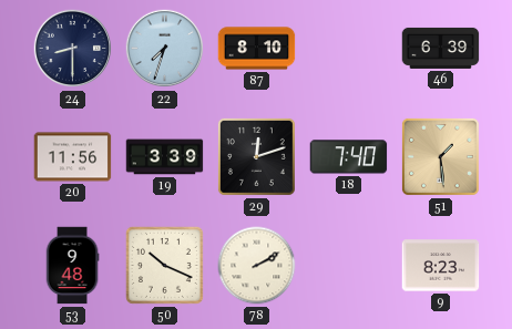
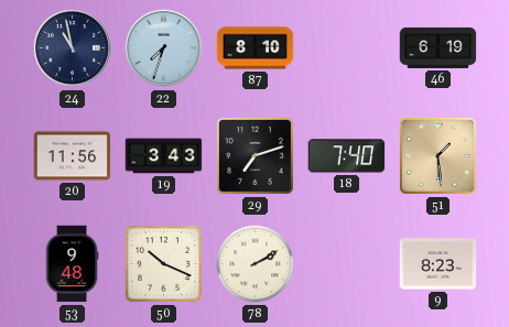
24: 8:30 -> 10:58
46: 6:39 -> 6:19
19: 3:39 -> 3:43
29: 12:12 -> 7:12
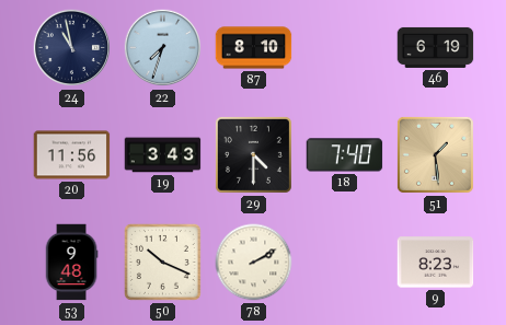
29: 7:12 -> 4:30
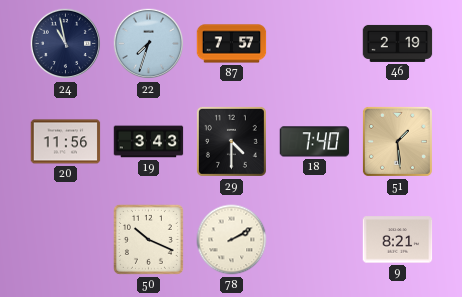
87: 8:10 -> 7:57
46: 6:19 -> 2:19
53: 9:48 -> none
9: 8:23 -> 8:21
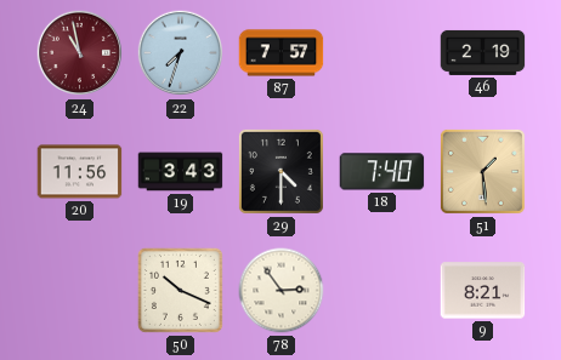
24 dial: navy -> burgundy
78: 2:10 -> 2:54
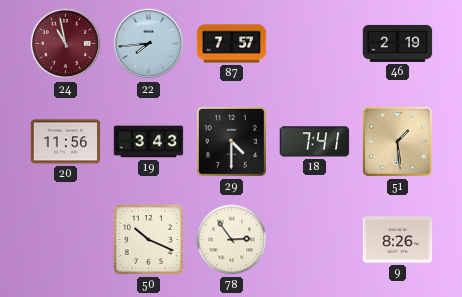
22: 7:33 -> 7:44
18: 7:40 -> 7:41
9: 8:21 -> 8:26
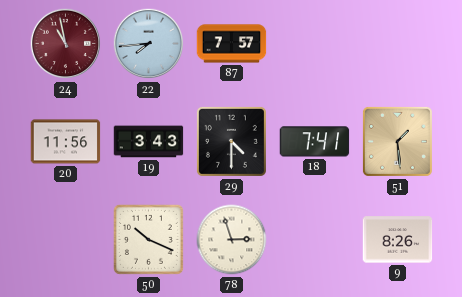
46: 2:19 -> none
78: 2:54 -> 2:57
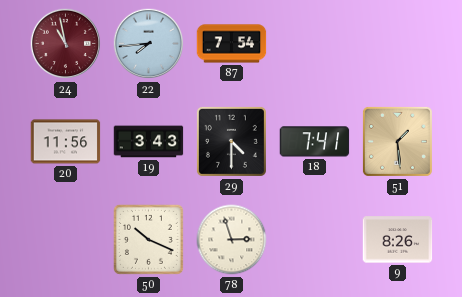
87: 7:57 -> 7:54
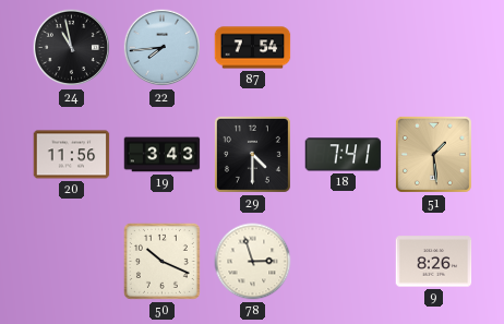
24 dial: burgundy -> black
